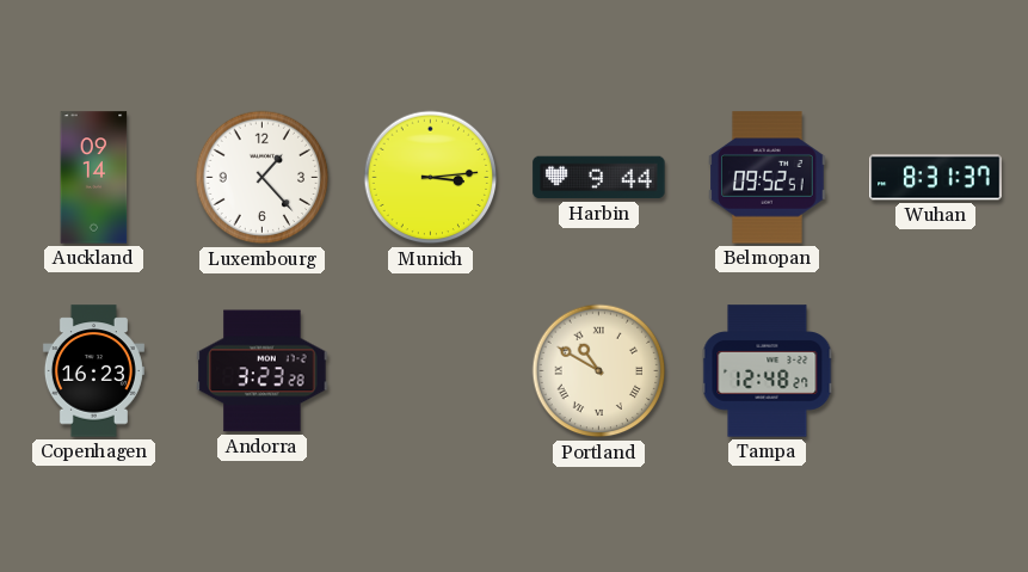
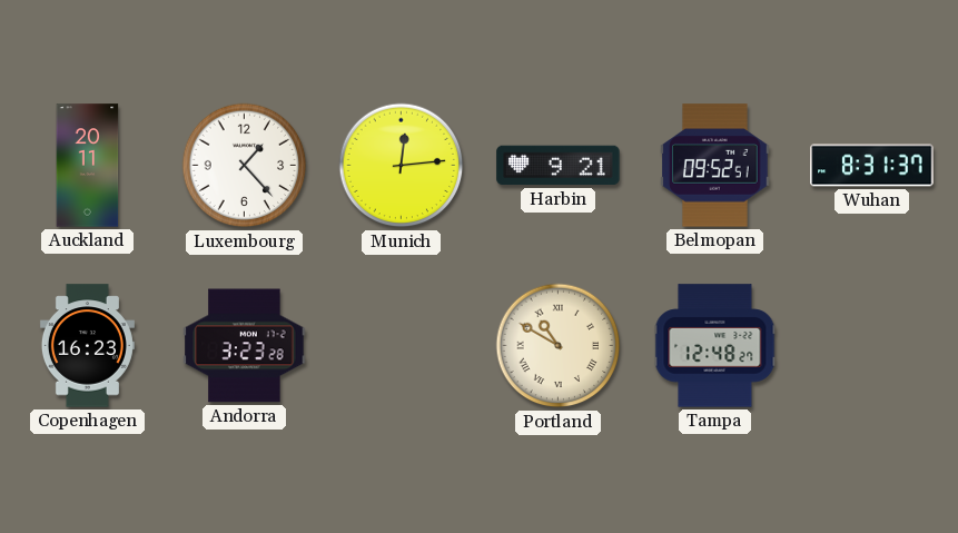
Auckland: 09:14 -> 20:11
Munich: 3:14 -> 12:14
Harbin: 9:44 -> 9:21
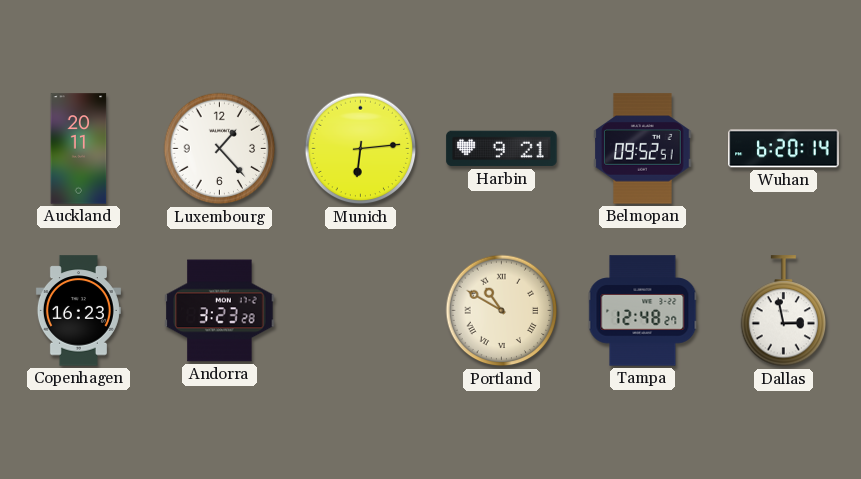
Munich: 12:14 -> 6:14
Wuhan: 8:31 -> 6:20
Dallas: none -> 2:58
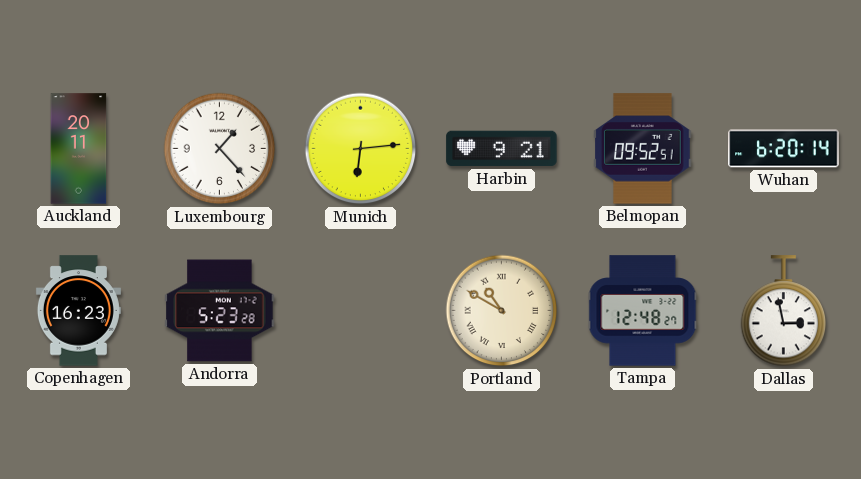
Andorra: 3:23 -> 5:23
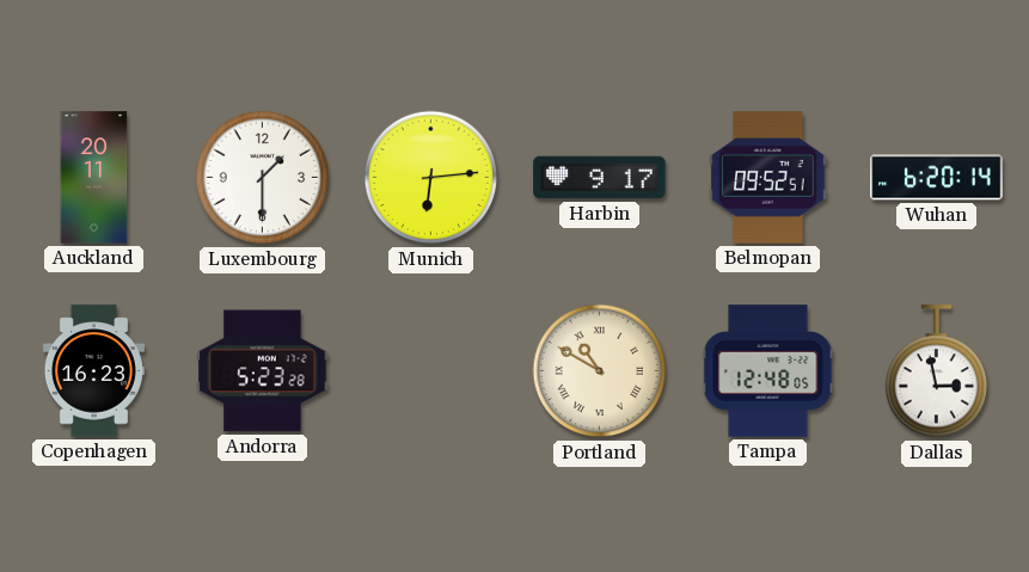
Luxembourg: 1:23 -> 1:30
Harbin: 9:21 -> 9:17
Tampa: 12:48:27 -> 12:48:05
